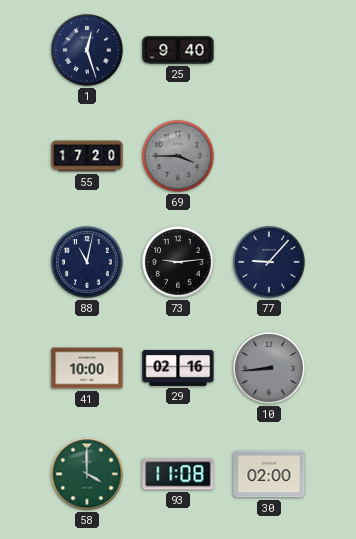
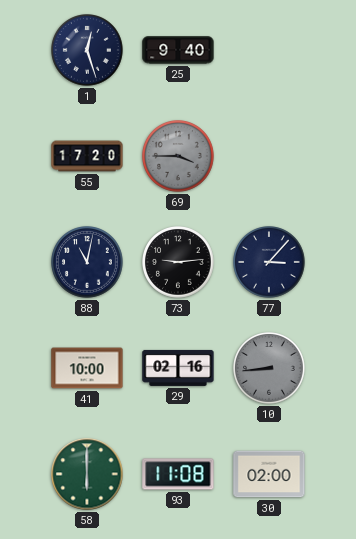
77: 9:07 -> 3:07
58: 4:00 -> 6:00
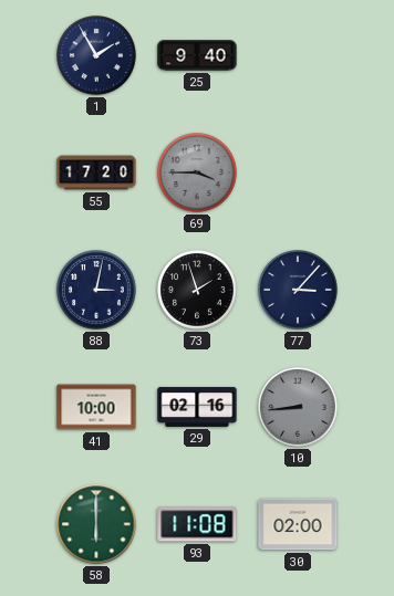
1: 12:27 -> 1:55
88: 11:02 -> 3:02
73: 9:14 -> 1:57
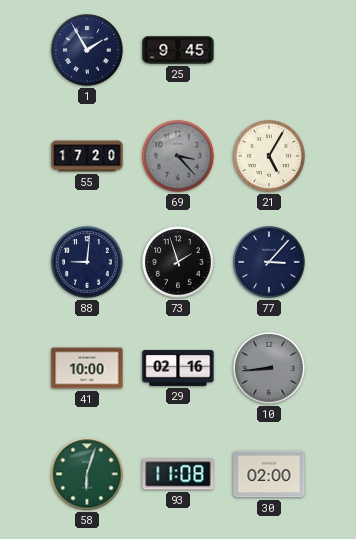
25: 9:40 -> 9:45
69: 3:45 -> 3:23
21: none -> 5:05
88: 3:02 -> 9:01
58: 6:00 -> 6:03
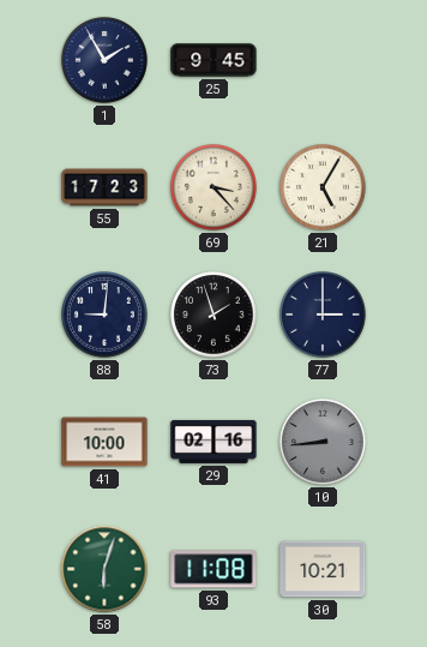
55: 17:20 -> 17:23
69 dial: grey -> cream
77: 3:07 -> 3:00
30: 02:00 -> 10:21
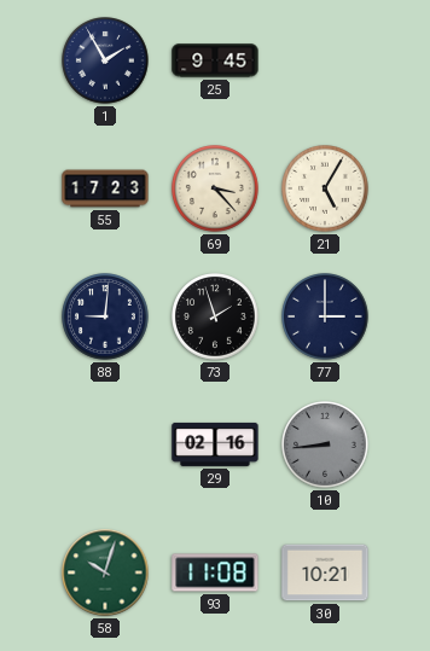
41: 10:00 -> none
58: 6:03 -> 10:03
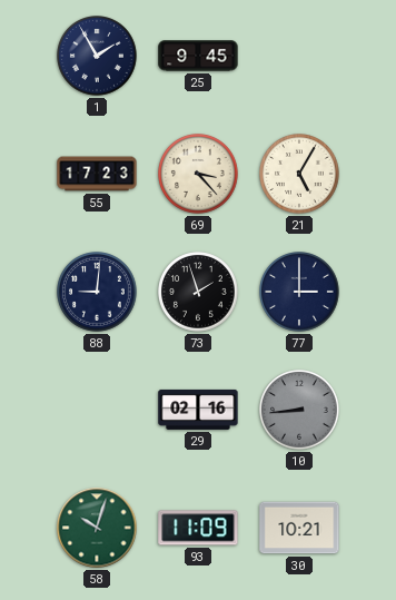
93: 11:08 -> 11:09
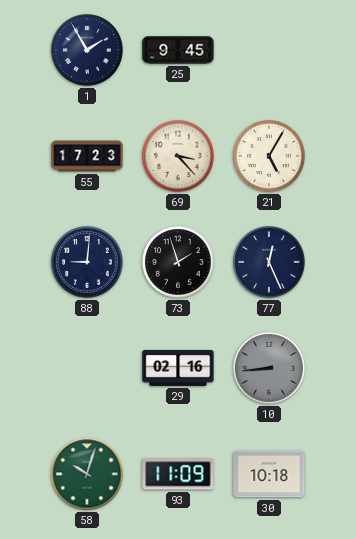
77: 3:00 -> 12:26
30: 10:21 -> 10:18
